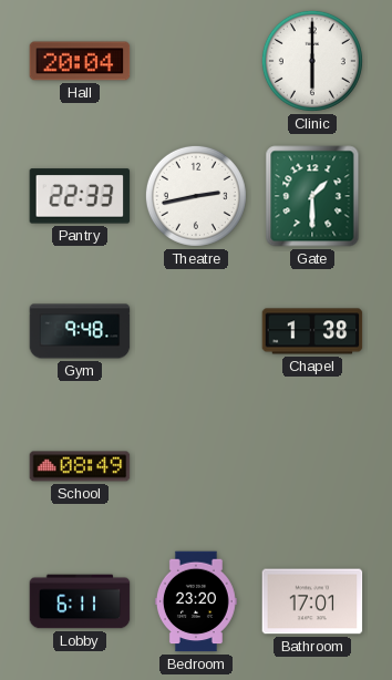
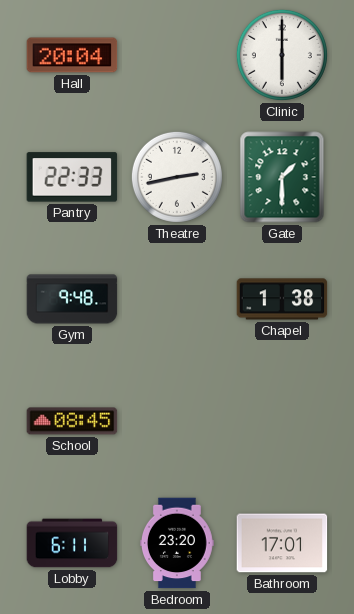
School: 08:49 -> 08:45
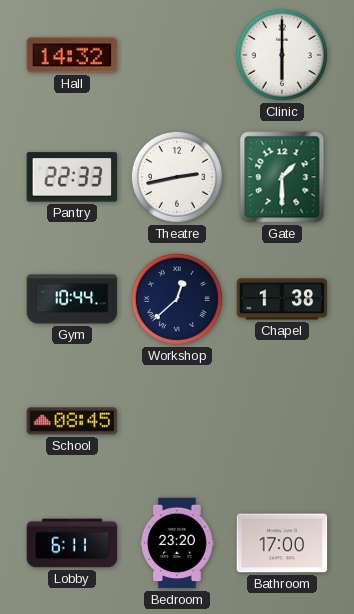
Hall: 20:04 -> 14:32
Gym: 9:48 -> 10:44
Workshop: none -> 12:38
Bathroom: 17:01 -> 17:00
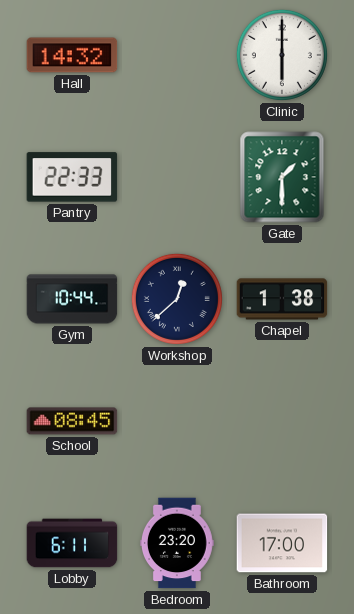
Theatre: 2:43 -> none
